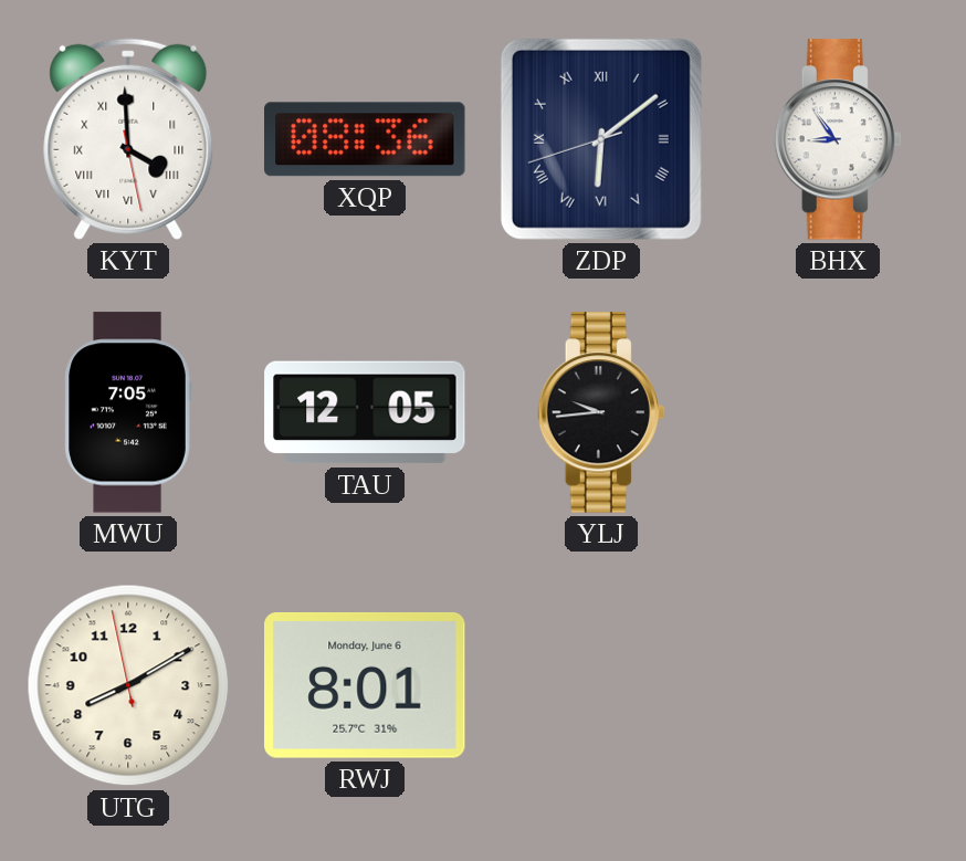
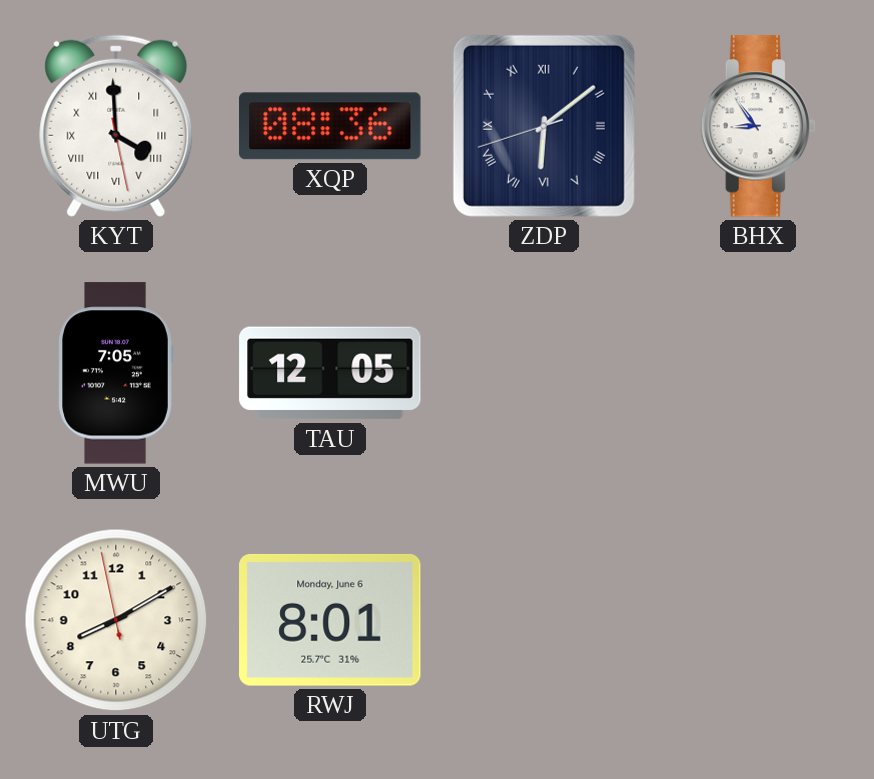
YLJ: 9:44 -> none
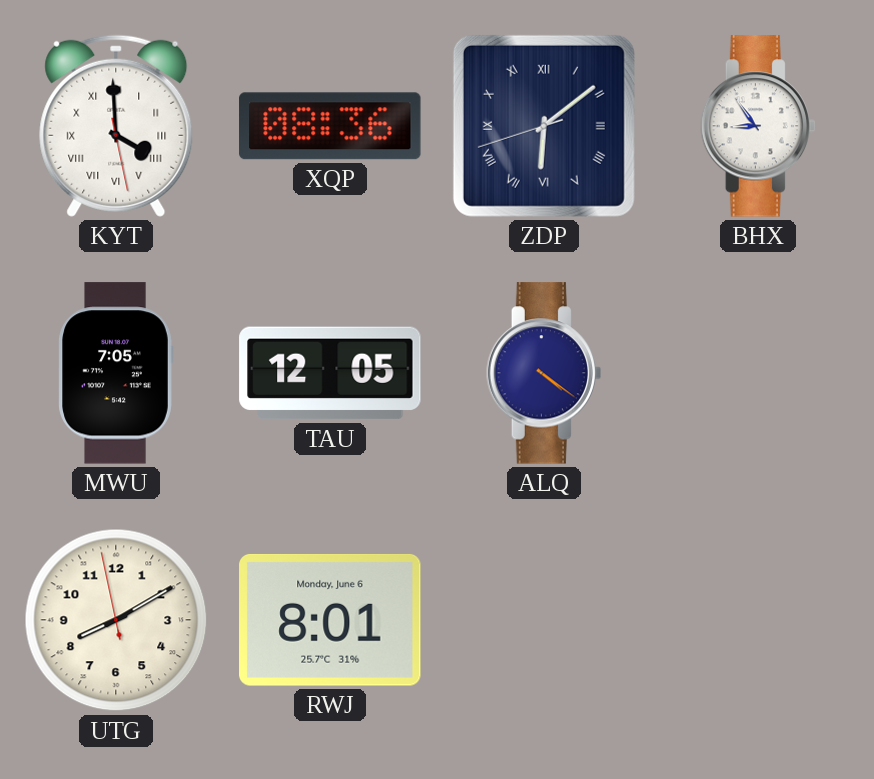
ALQ: none -> 4:21
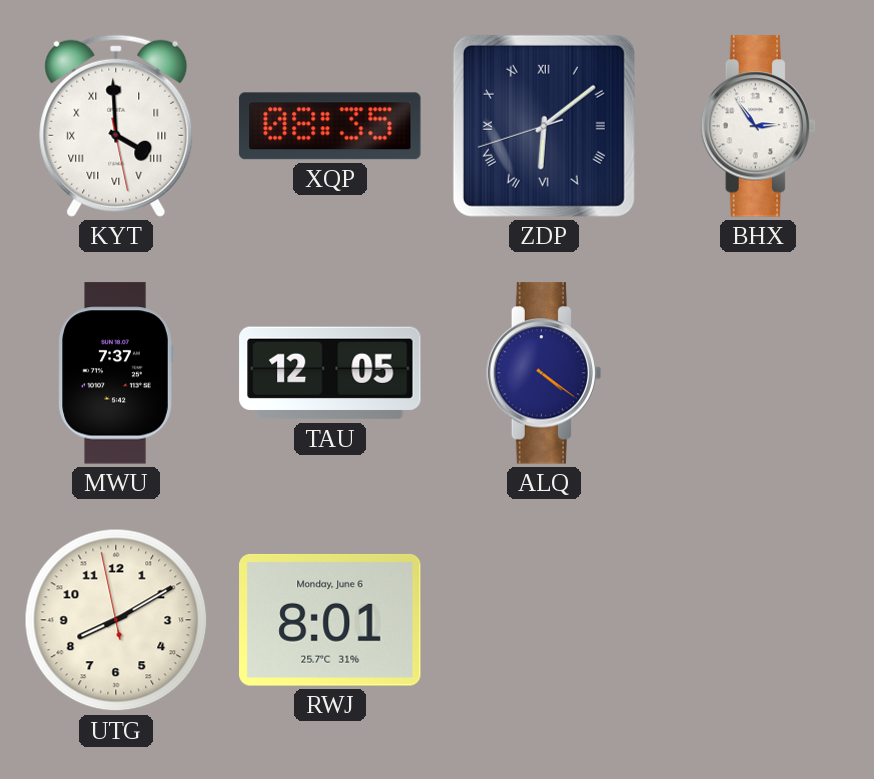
XQP: 08:36 -> 08:35
BHX: 8:54 -> 2:54
MWU: 7:05 -> 7:37
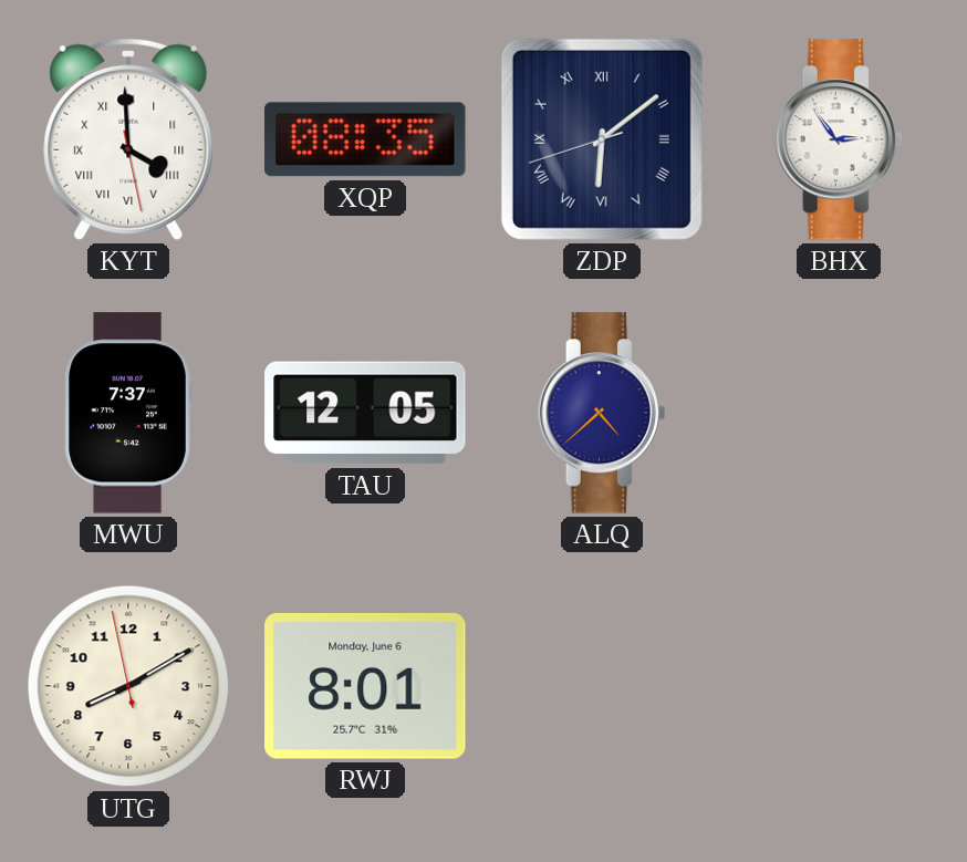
ALQ: 4:21 -> 4:38
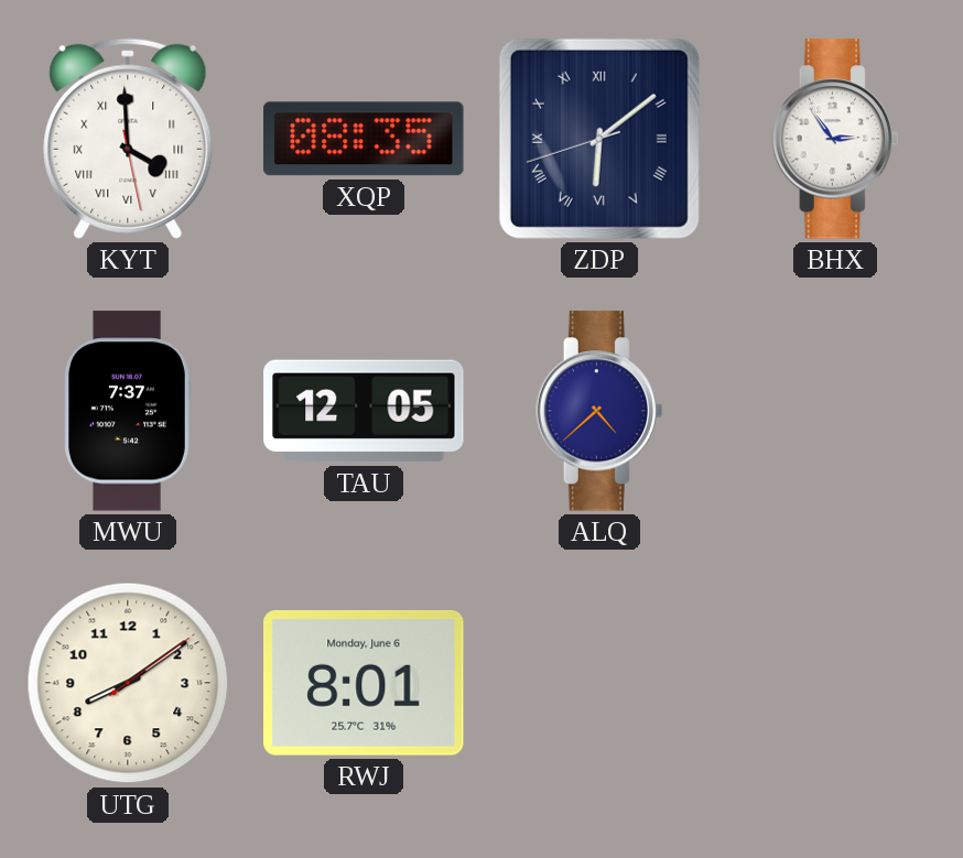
UTG: 8:09:58 -> 8:09:09
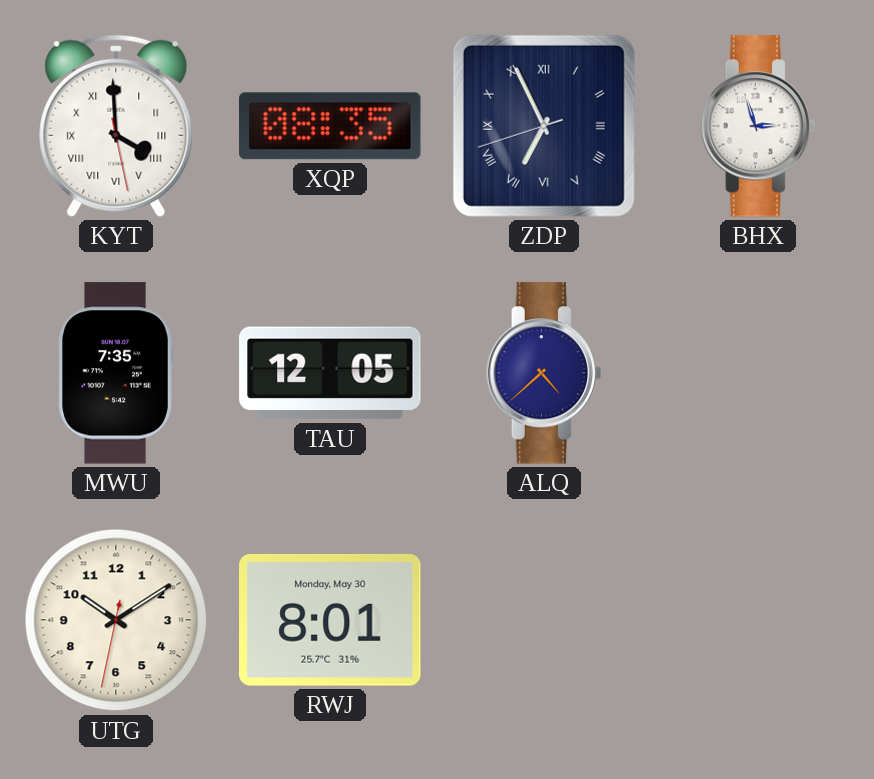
ZDP: 6:08 -> 6:55
BHX: 2:54 -> 2:57
MWU: 7:37 -> 7:35
UTG: 8:09 -> 10:09
RWJ date: Monday, June 6 -> Monday, May 30
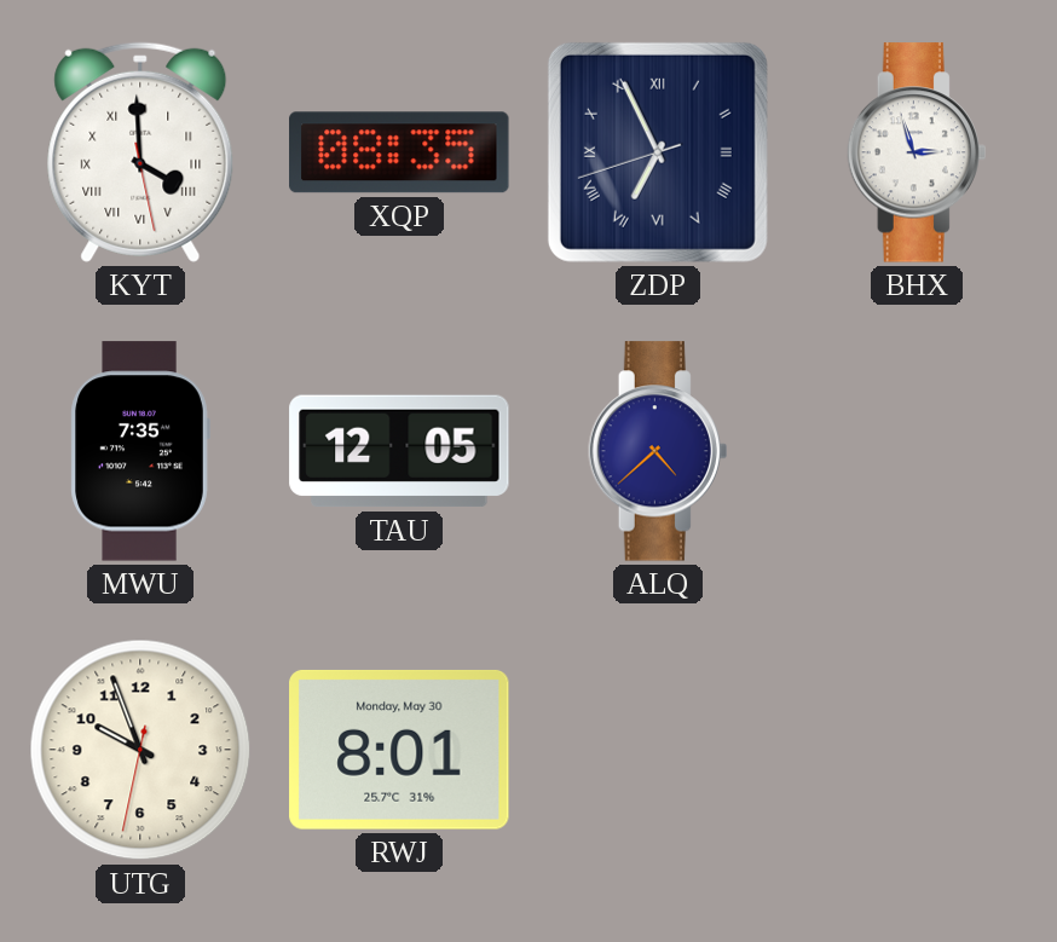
UTG: 10:09 -> 9:56
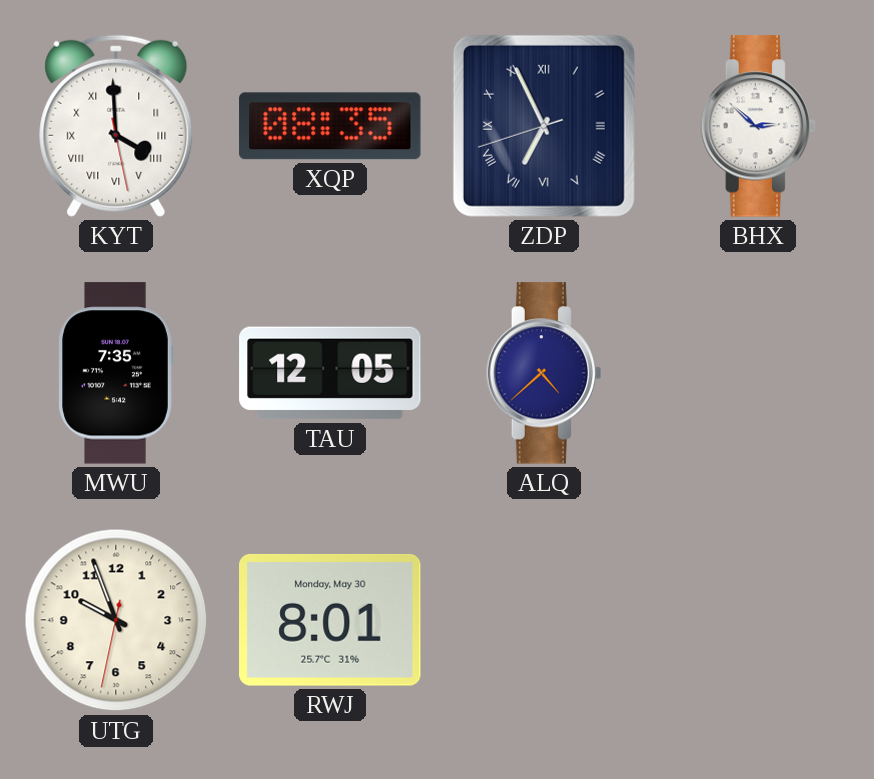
BHX: 2:57 -> 2:52
